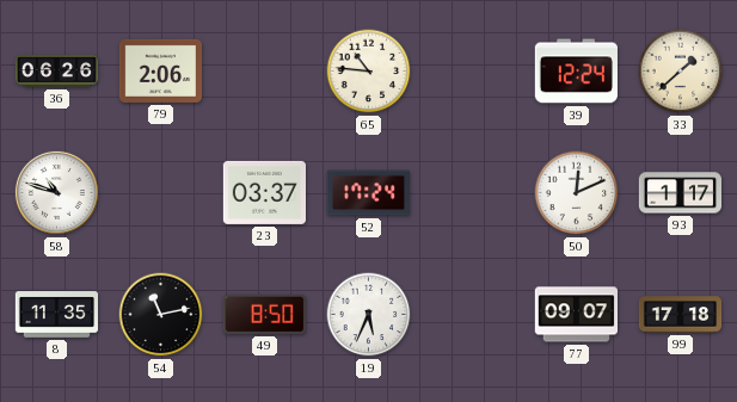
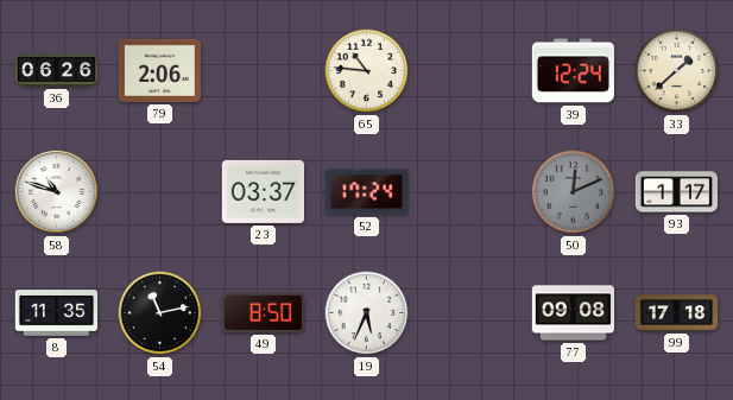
50 dial: white -> grey
77: 09:07 -> 09:08
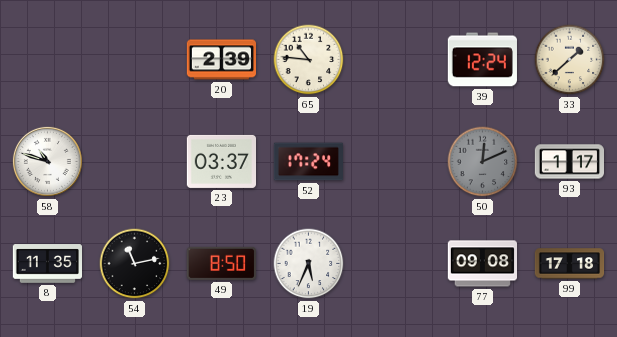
36: 06:26 -> none
79: 2:06 -> none
20: none -> 2:39
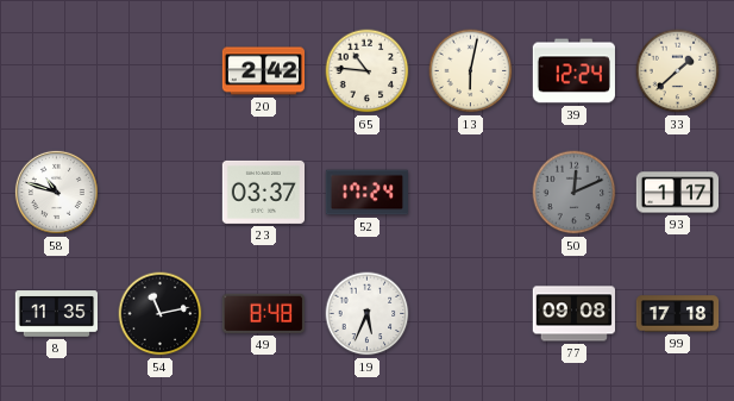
20: 2:39 -> 2:42
13: none -> 6:02
49: 8:50 -> 8:48
